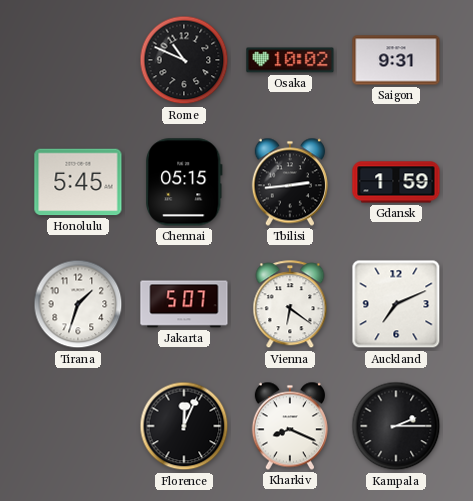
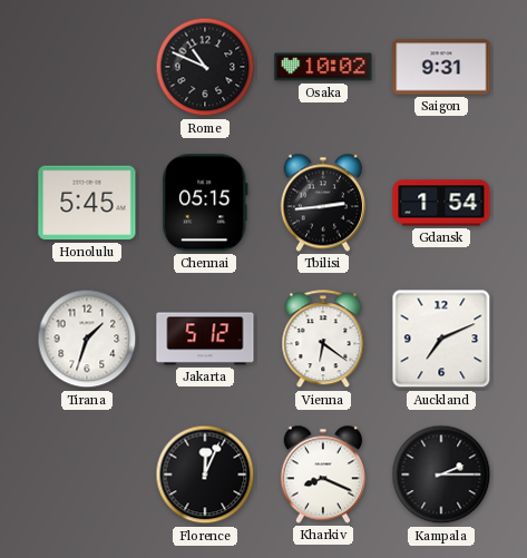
Gdansk: 1:59 -> 1:54
Jakarta: 5:07 -> 5:12
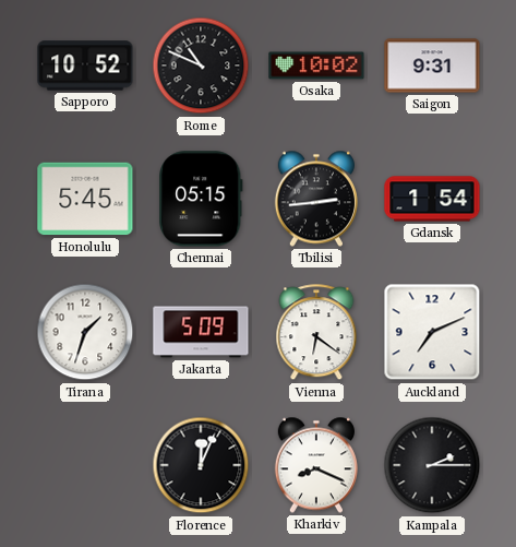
Sapporo: none -> 10:52
Jakarta: 5:12 -> 5:09
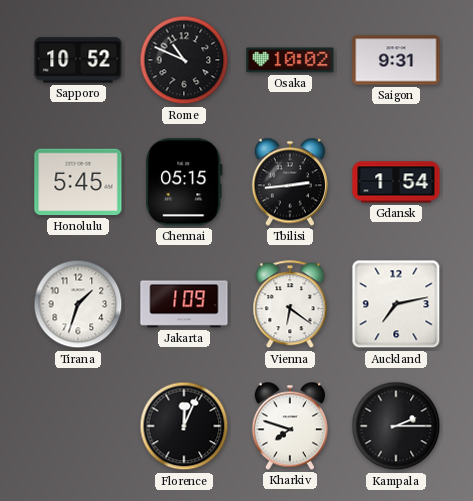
Jakarta: 5:09 -> 1:09
Auckland: 7:11 -> 7:13
Kharkiv: 8:19 -> 7:48
